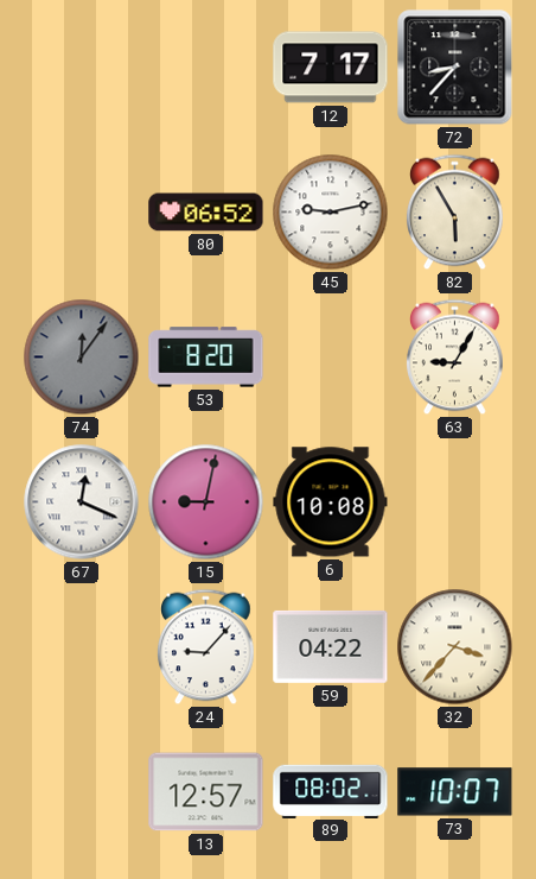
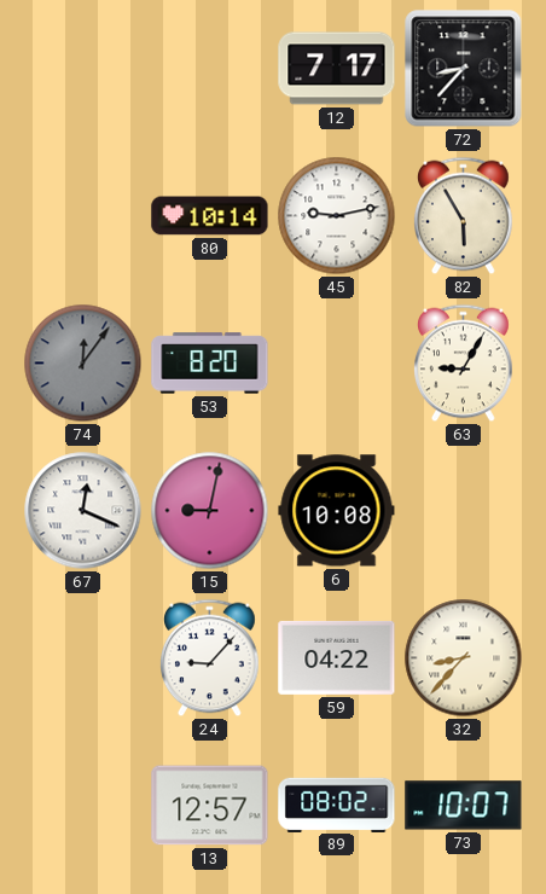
80: 06:52 -> 10:14
32: 3:37 -> 8:37
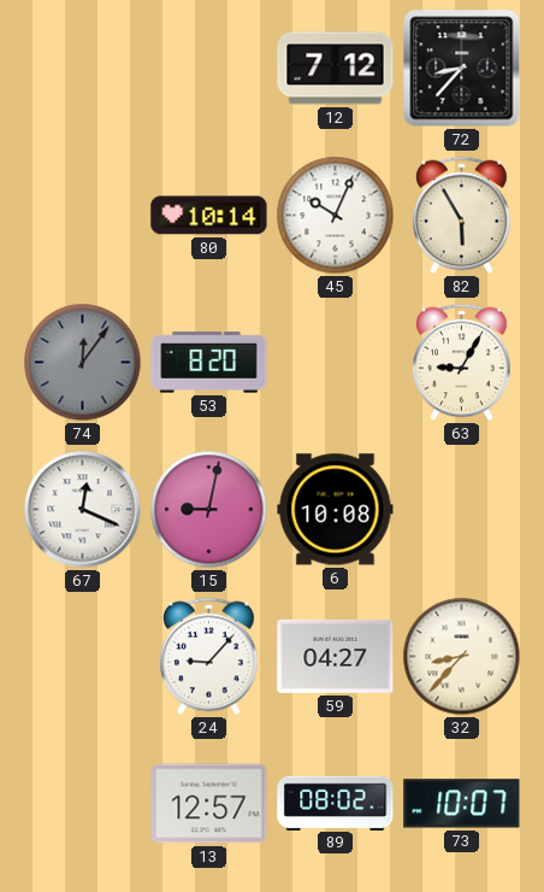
12: 7:17 -> 7:12
45: 9:13 -> 10:04
59: 04:22 -> 04:27
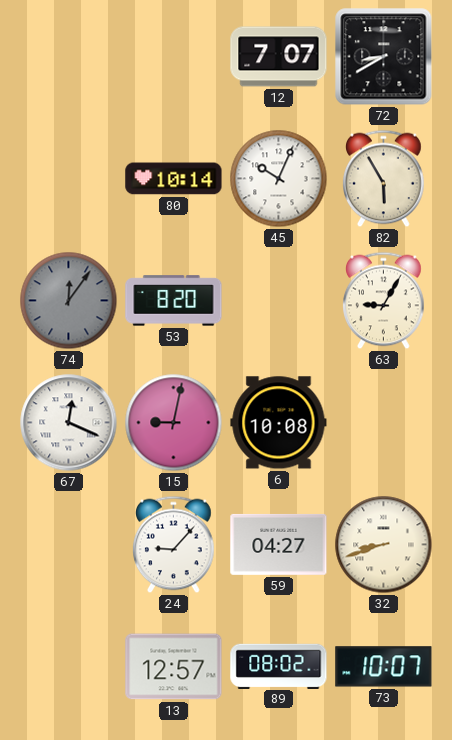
12: 7:12 -> 7:07
72: 8:37 -> 8:40
32: 8:37 -> 8:42
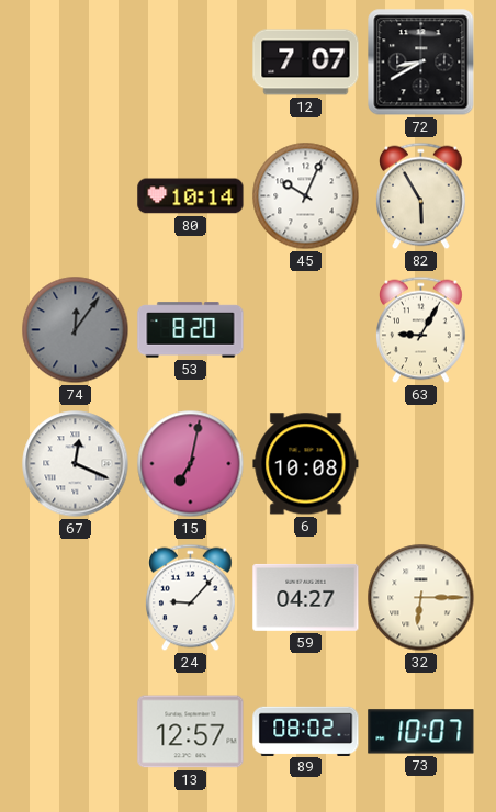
15: 9:02 -> 7:02
32: 8:42 -> 6:15
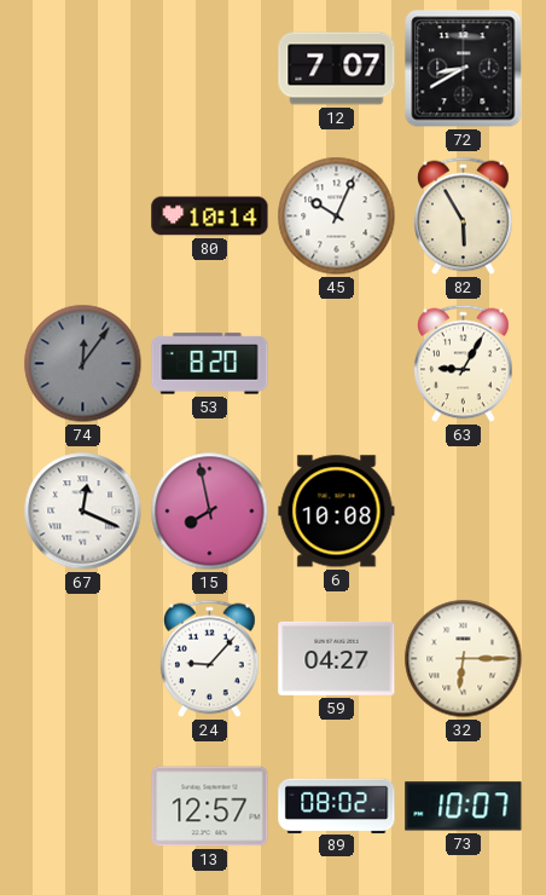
15: 7:02 -> 7:58
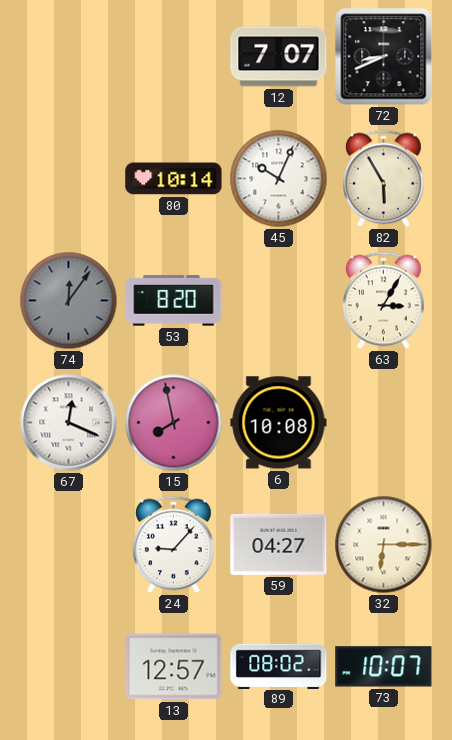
72: 8:40 -> 8:41
63: 9:05 -> 3:05
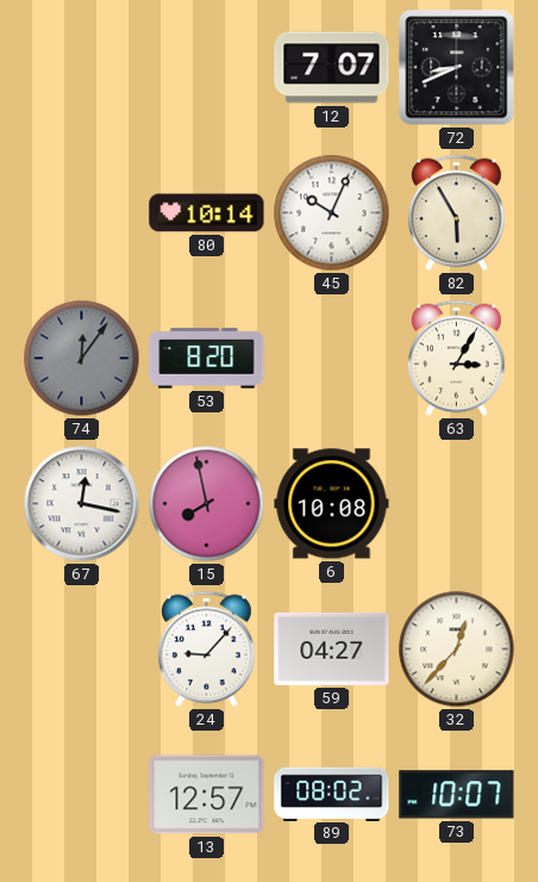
67: 12:19 -> 12:17
32: 6:15 -> 12:37
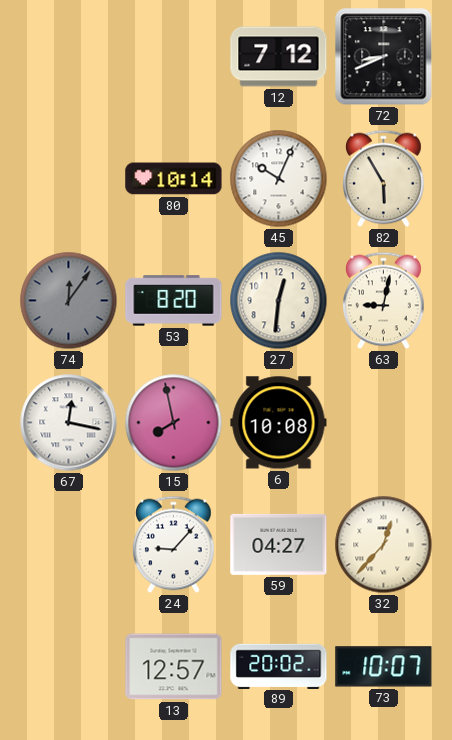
12: 7:07 -> 7:12
27: none -> 12:31
63: 3:05 -> 9:02
89: 08:02 -> 20:02
